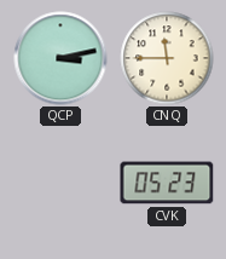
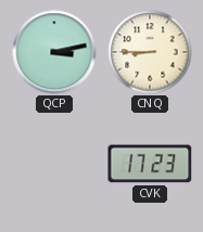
CNQ: 11:45 -> 8:45
CVK: 05:23 -> 17:23
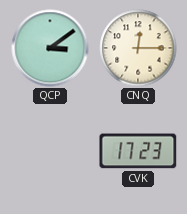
QCP: 3:13 -> 3:09
CNQ: 8:45 -> 12:15
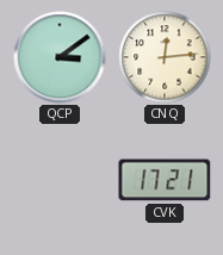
CNQ: 12:15 -> 12:14
CVK: 17:23 -> 17:21
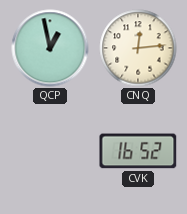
QCP: 3:09 -> 12:58
CVK: 17:21 -> 16:52
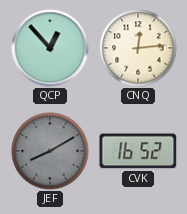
QCP: 12:58 -> 12:53
JEF: none -> 8:10
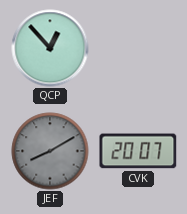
CNQ: 12:14 -> none
CVK: 16:52 -> 20:07
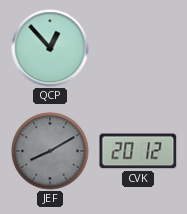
CVK: 20:07 -> 20:12
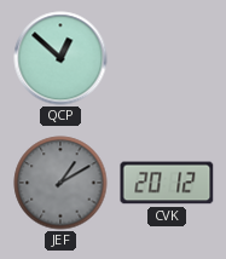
QCP: 12:53 -> 12:52
JEF: 8:10 -> 1:10
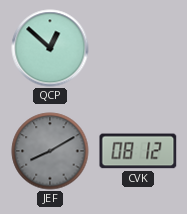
JEF: 1:10 -> 8:10
CVK: 20:12 -> 08:12
